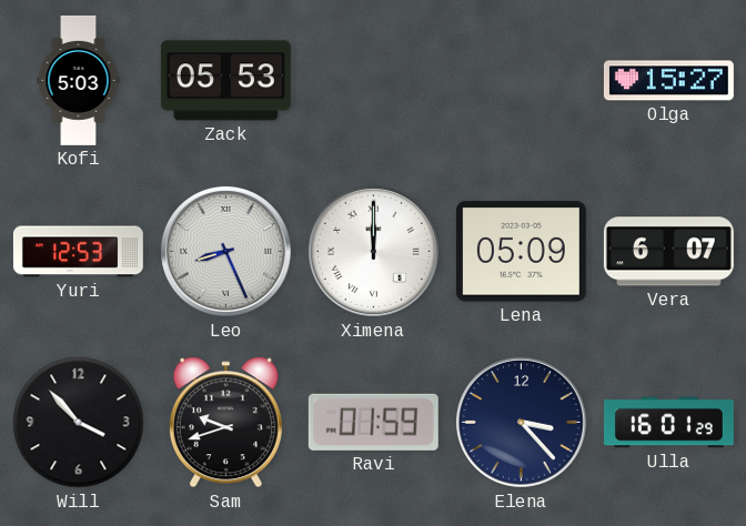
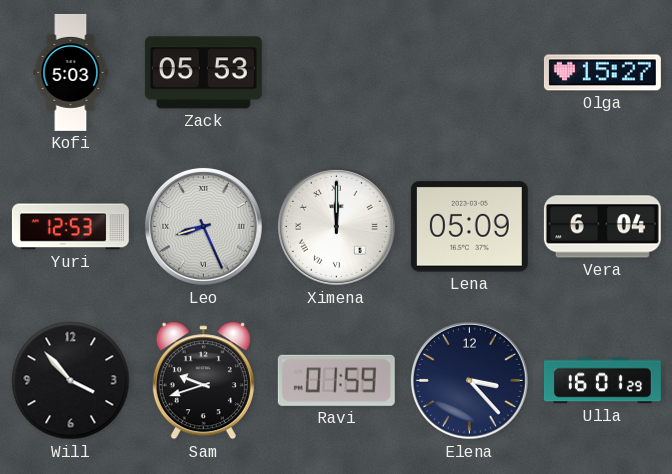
Vera: 6:07 -> 6:04
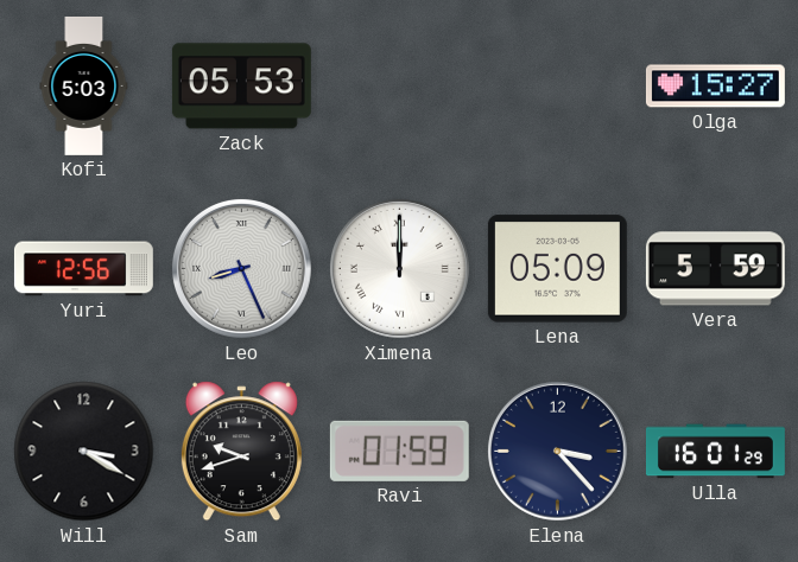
Yuri: 12:53 -> 12:56
Vera: 6:04 -> 5:59
Will: 3:53 -> 3:20
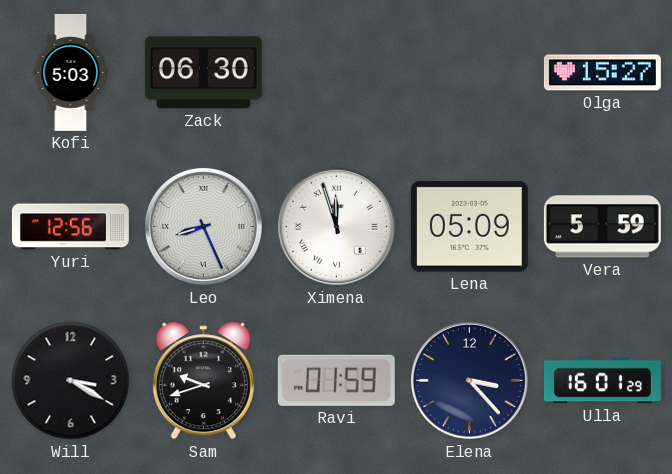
Zack: 05:53 -> 06:30
Ximena: 12:00 -> 11:57
